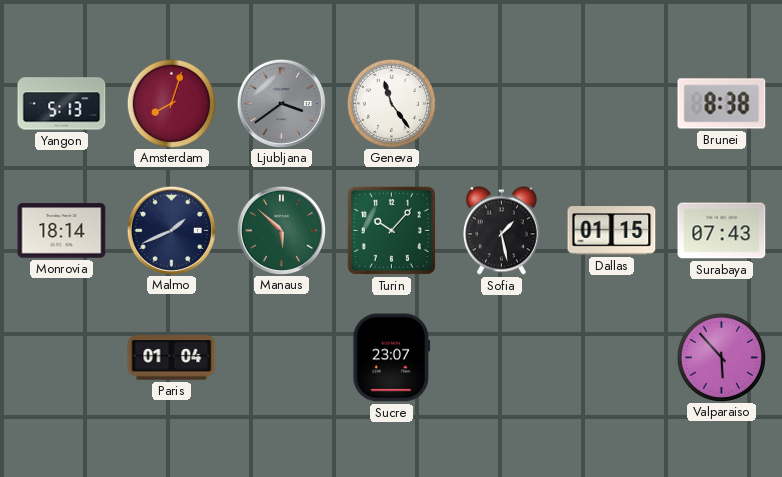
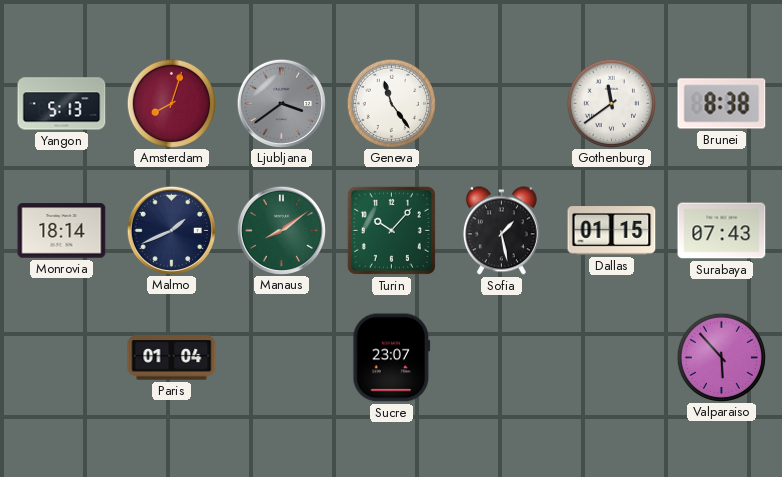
Gothenburg: none -> 11:39
Manaus: 5:52 -> 8:09
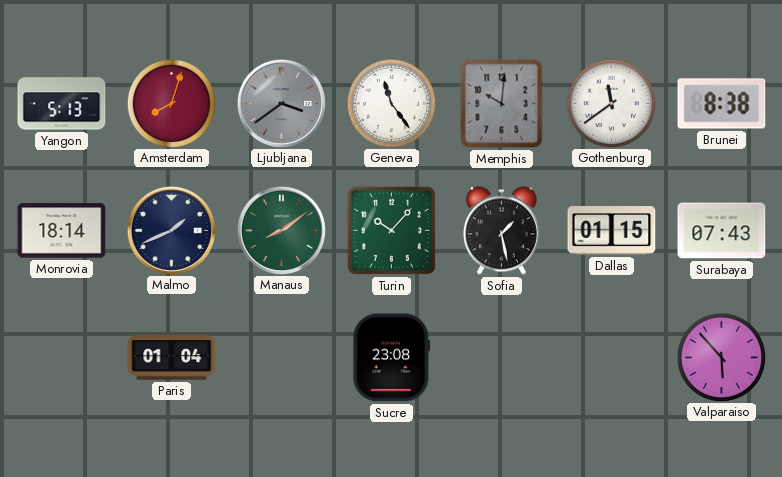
Memphis: none -> 10:01
Sucre: 23:07 -> 23:08
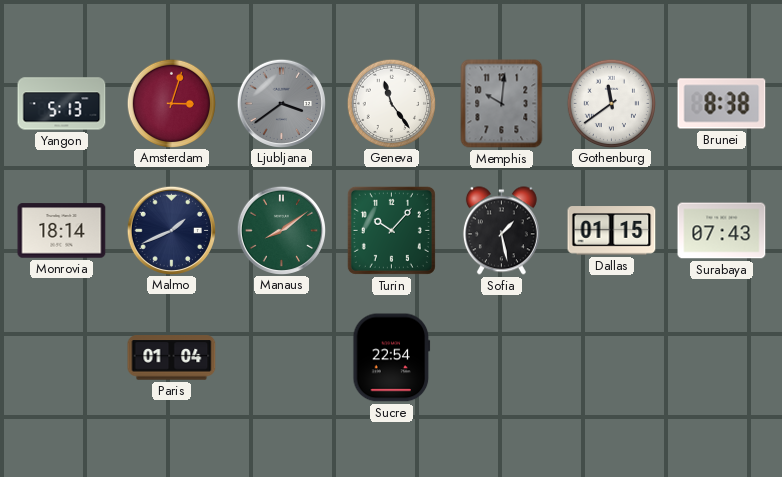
Amsterdam: 8:03 -> 3:03
Sucre: 23:08 -> 22:54
Valparaiso: 5:53 -> none
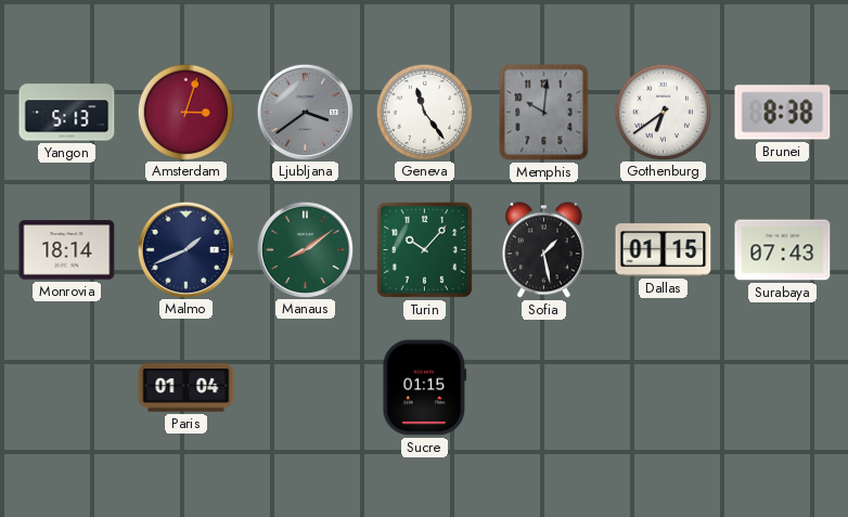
Gothenburg: 11:39 -> 6:39
Sucre: 22:54 -> 01:15
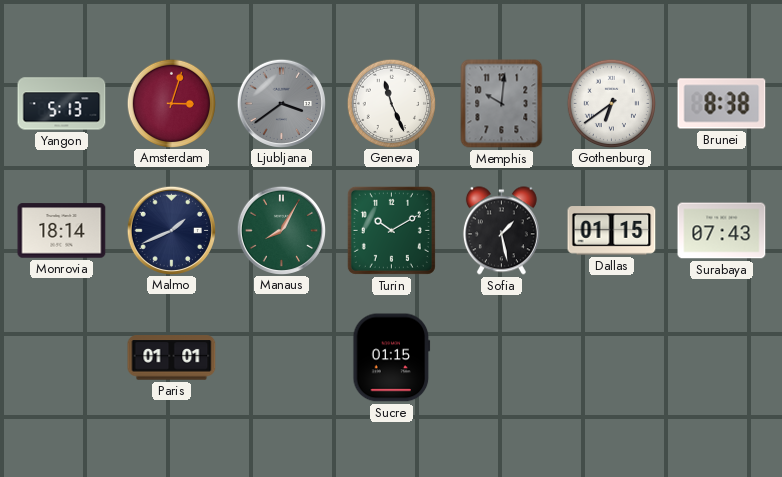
Geneva: 11:24 -> 11:26
Manaus: 8:09 -> 8:05
Turin: 10:07 -> 10:10
Paris: 01:04 -> 01:01
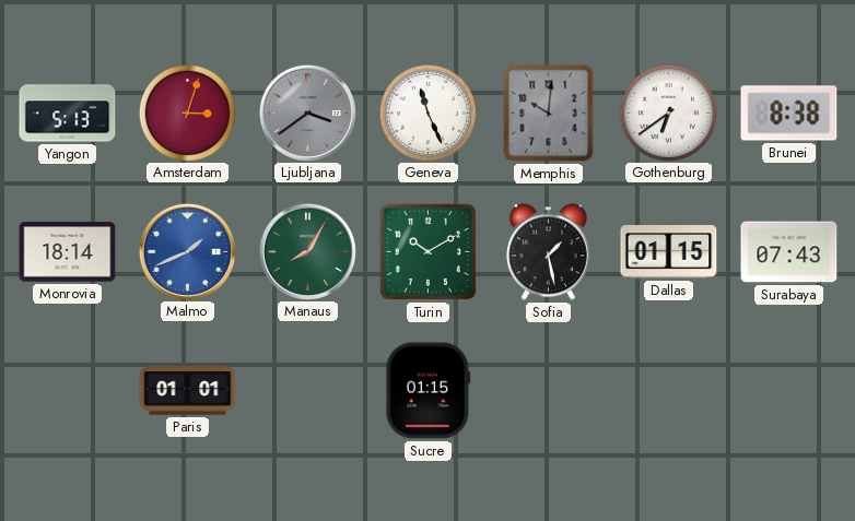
Malmo dial: navy -> blue
